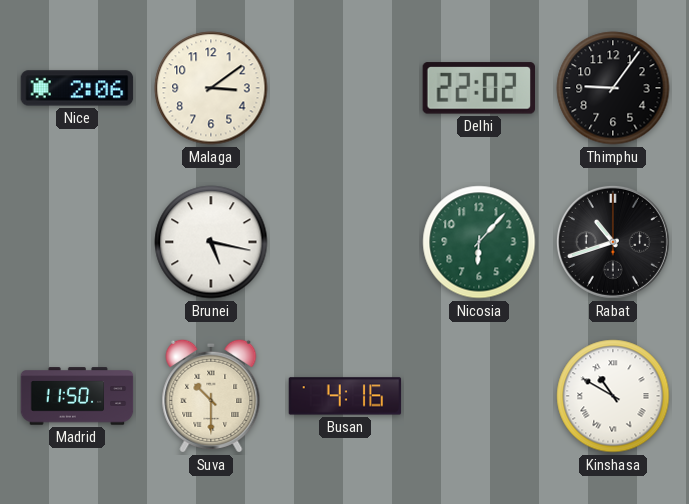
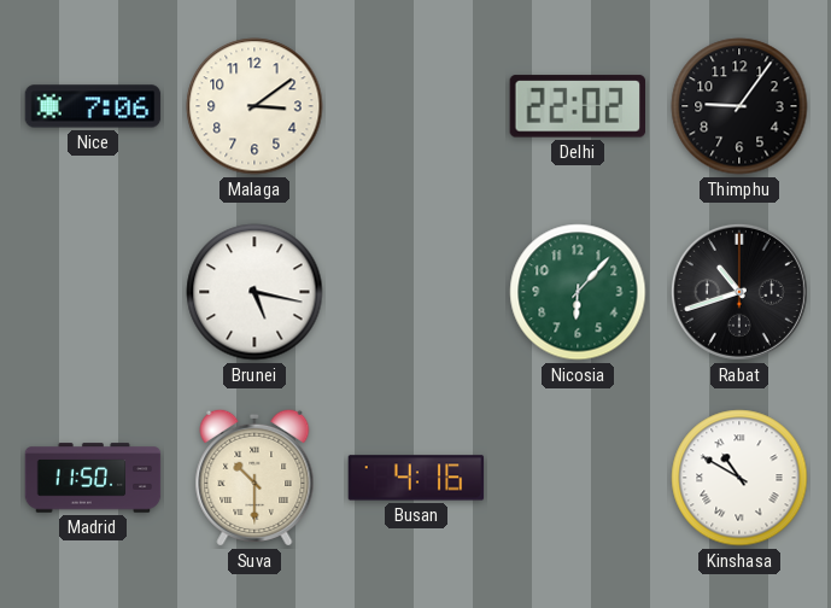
Nice: 2:06 -> 7:06
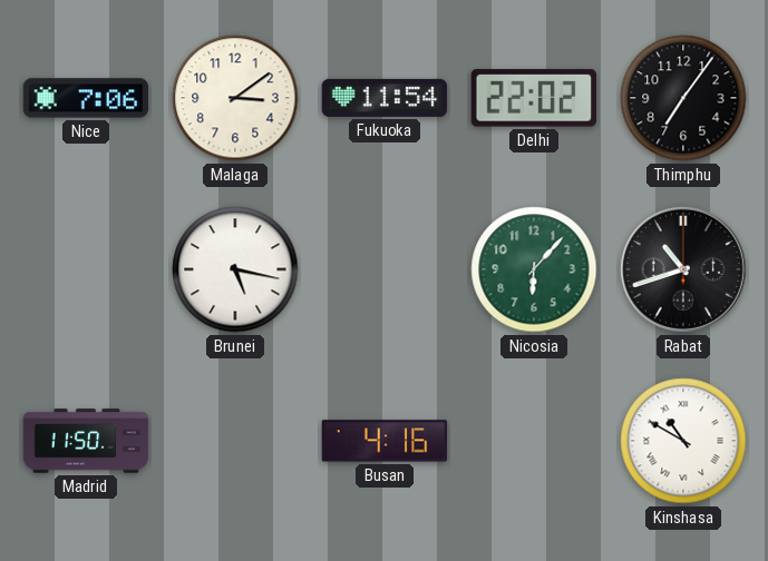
Fukuoka: none -> 11:54
Thimphu: 9:06 -> 7:06
Suva: 10:30 -> none
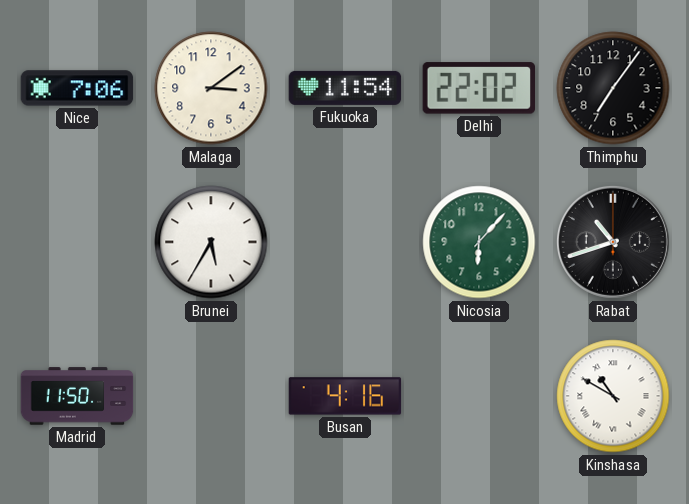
Brunei: 5:17 -> 5:35
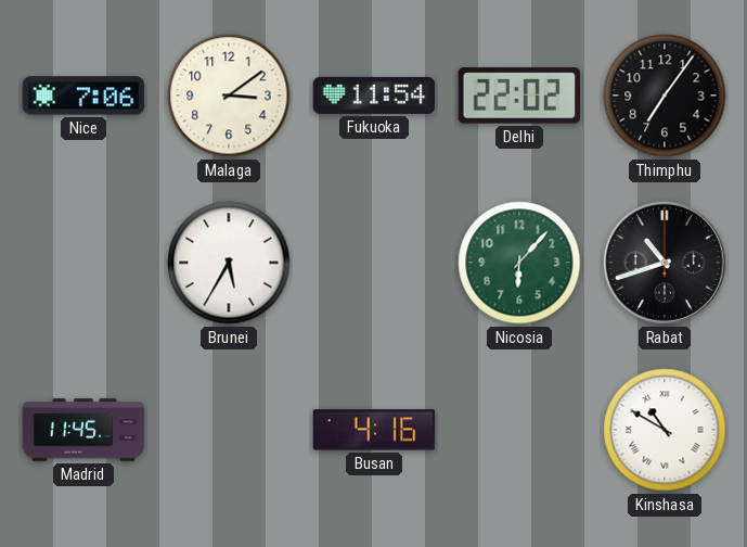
Madrid: 11:50 -> 11:45
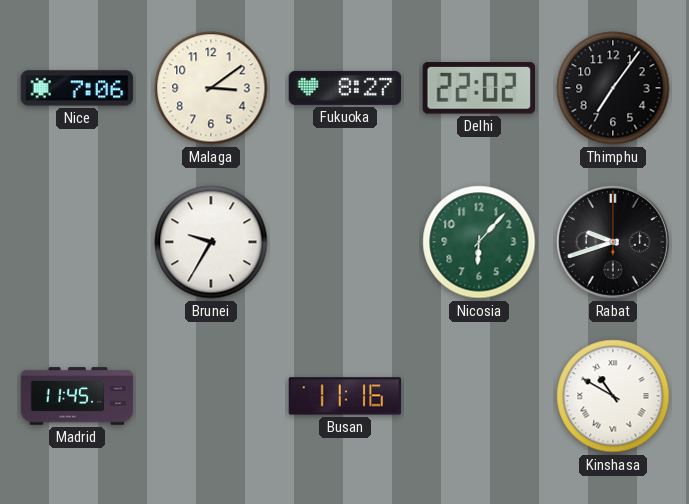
Fukuoka: 11:54 -> 8:27
Brunei: 5:35 -> 9:35
Rabat: 10:42 -> 9:42
Busan: 4:16 -> 11:16
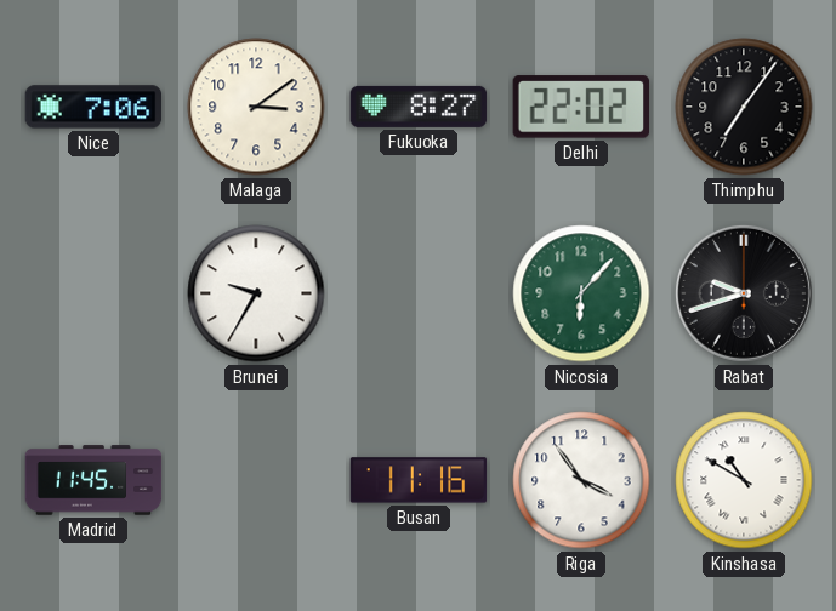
Riga: none -> 3:54
